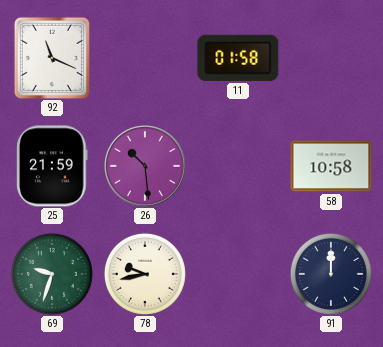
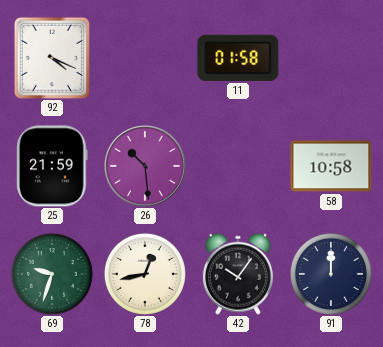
92: 11:19 -> 4:19
78: 9:43 -> 12:43
42: none -> 10:06
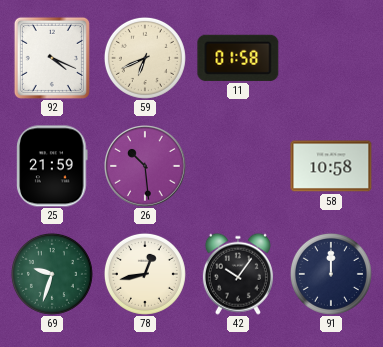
59: none -> 6:41
